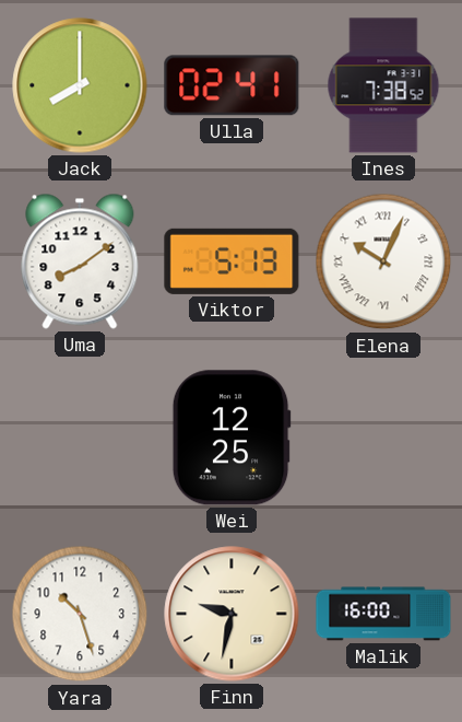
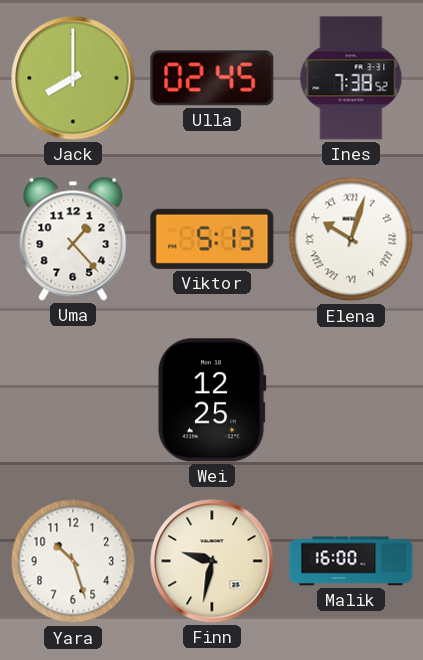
Ulla: 02:41 -> 02:45
Uma: 8:09 -> 1:23
Elena: 10:04 -> 10:03
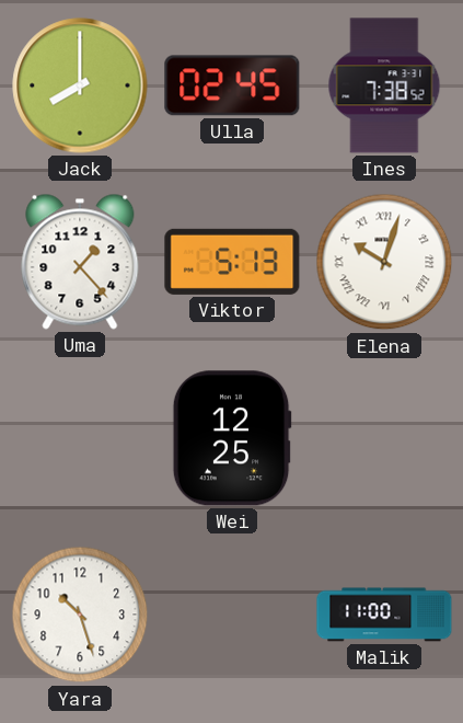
Finn: 9:32 -> none
Malik: 16:00 -> 11:00
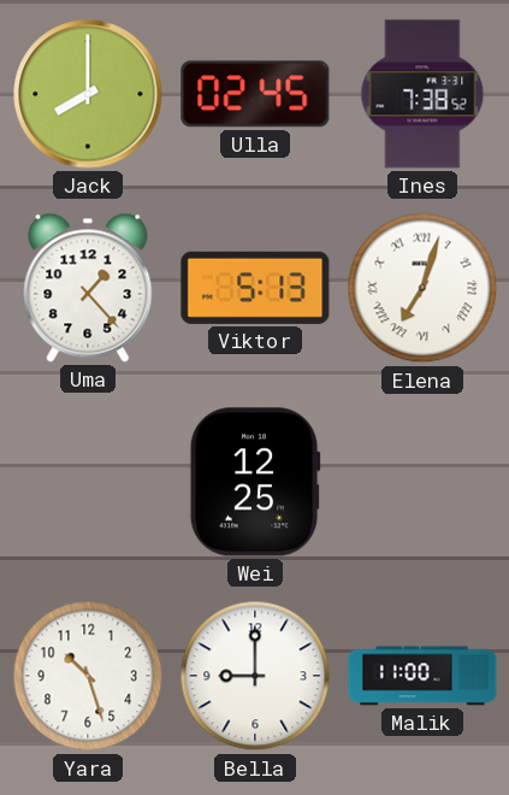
Elena: 10:03 -> 7:03
Bella: none -> 9:00
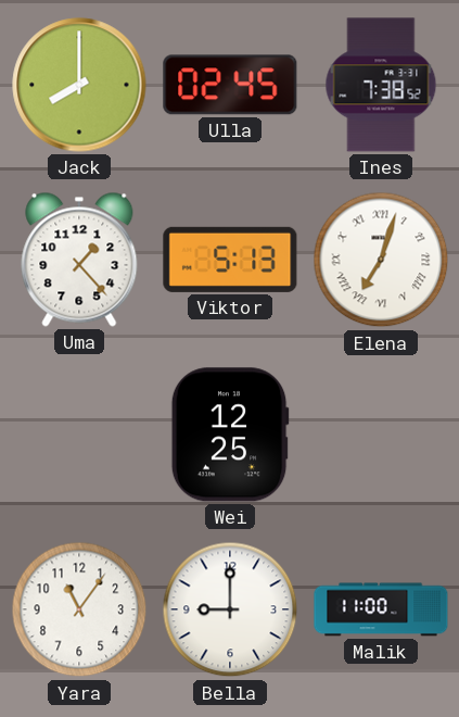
Yara: 10:27 -> 11:06
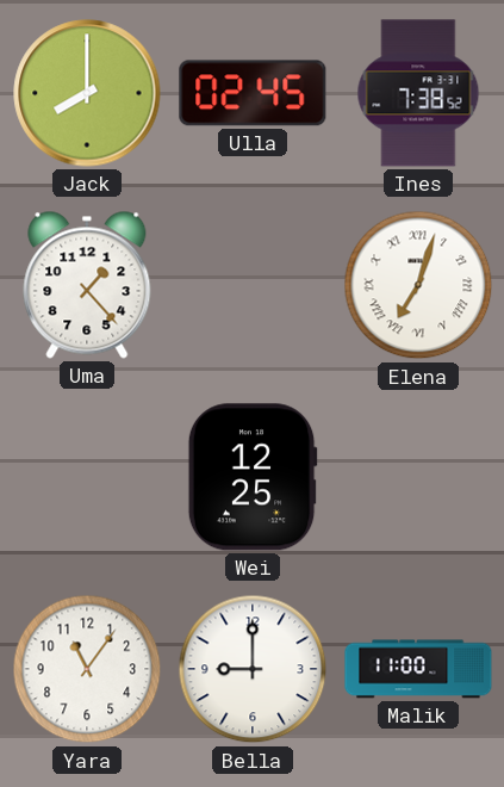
Viktor: 5:13 -> none
